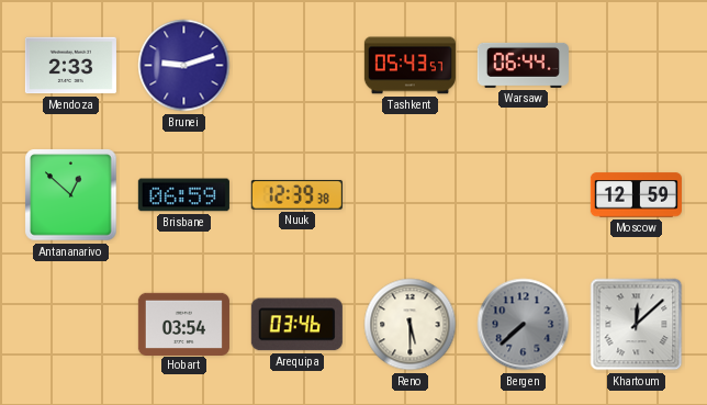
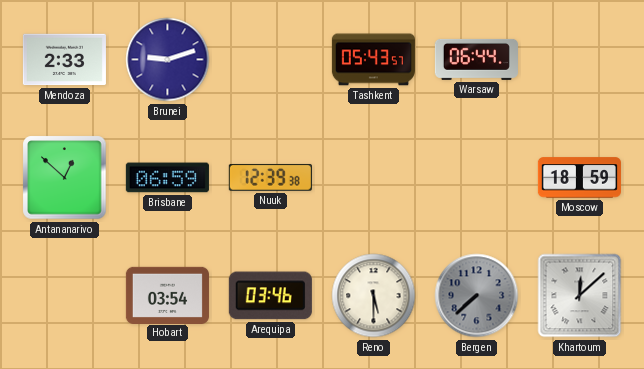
Moscow: 12:59 -> 18:59
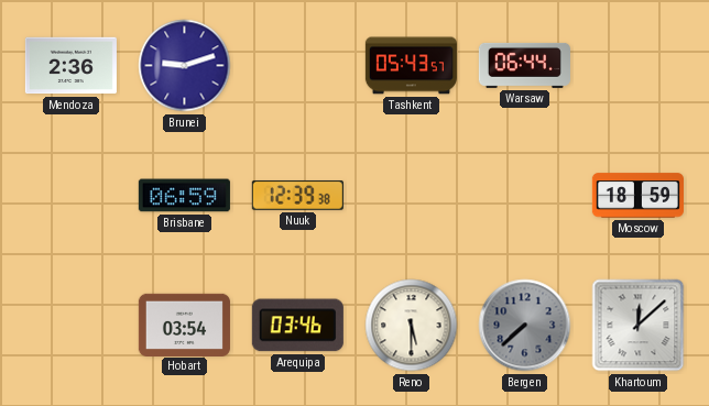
Mendoza: 2:33 -> 2:36
Antananarivo: 12:52 -> none
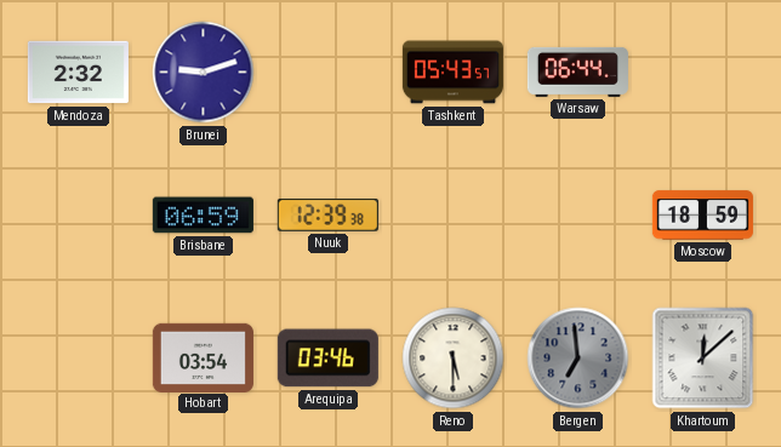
Mendoza: 2:36 -> 2:32
Bergen: 7:38 -> 6:59
